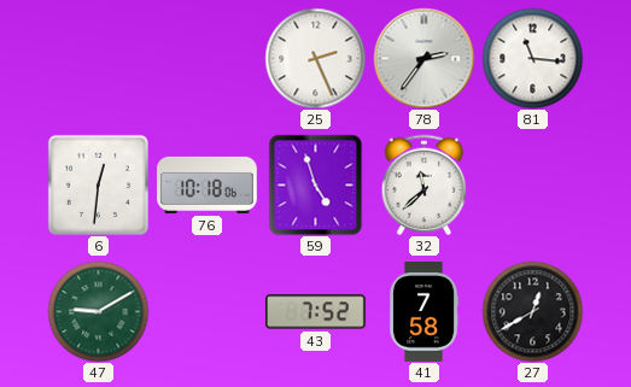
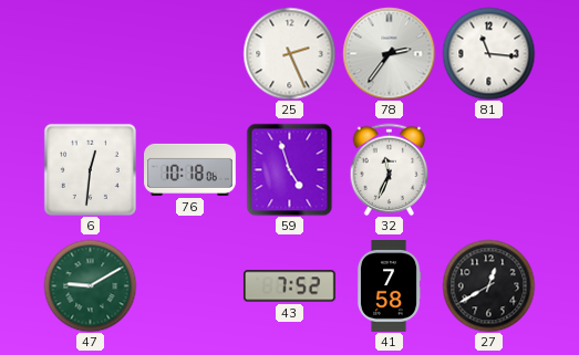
32: 11:38 -> 11:34
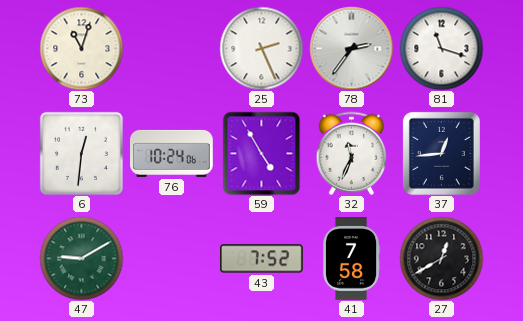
73: none -> 11:03
81: 11:16 -> 11:18
76: 10:18 -> 10:24
59: 4:57 -> 4:55
37: none -> 12:44
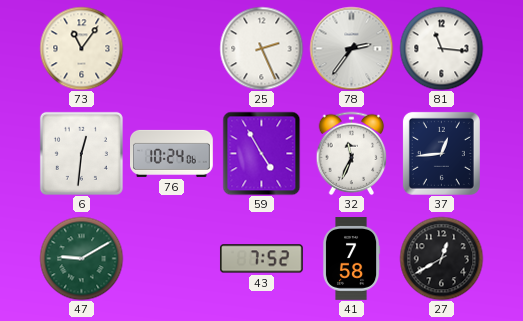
73: 11:03 -> 11:06
81: 11:18 -> 11:16
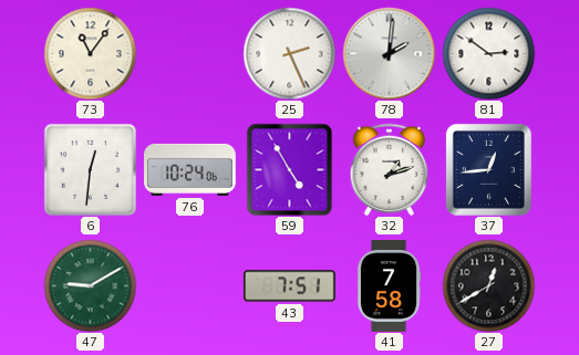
78: 2:36 -> 2:01
81: 11:16 -> 2:51
32: 11:34 -> 1:12
43: 7:52 -> 7:51
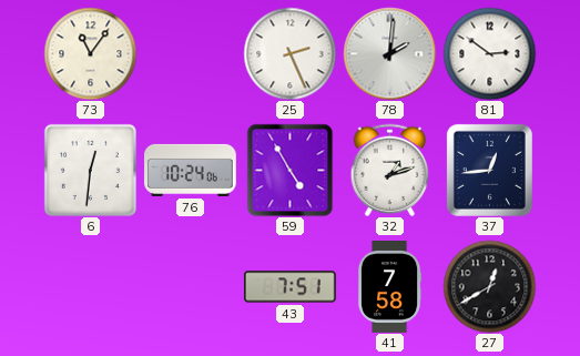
47: 9:10 -> none
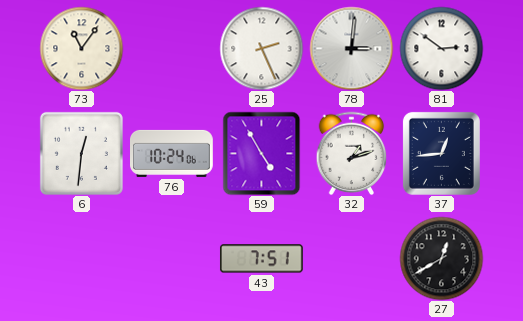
78: 2:01 -> 3:01
41: 7:58 -> none
